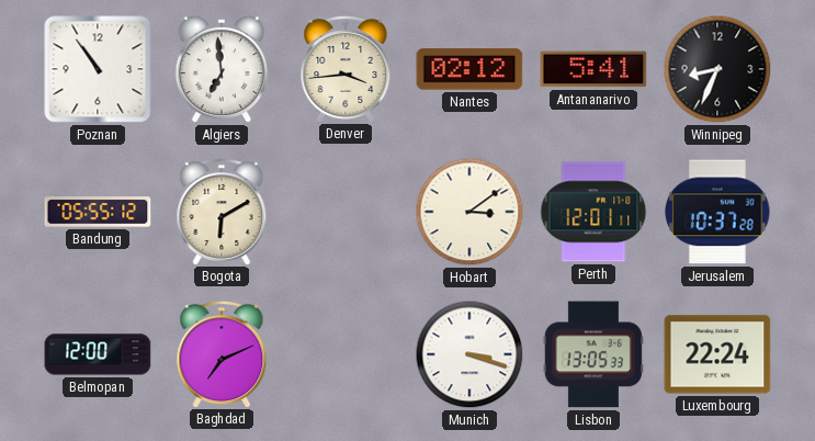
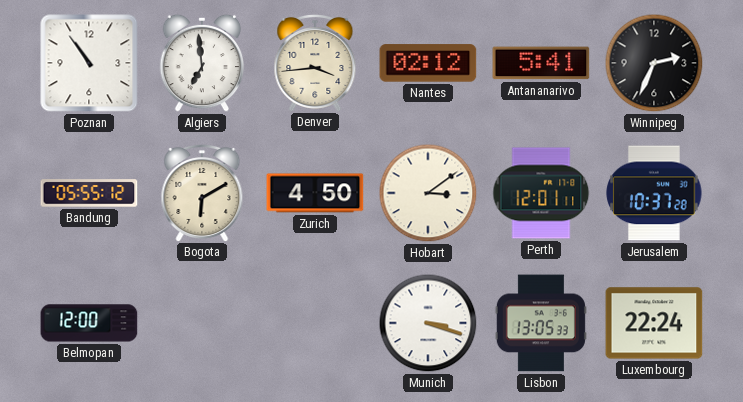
Winnipeg: 8:34 -> 2:34
Zurich: none -> 4:50
Baghdad: 7:11 -> none
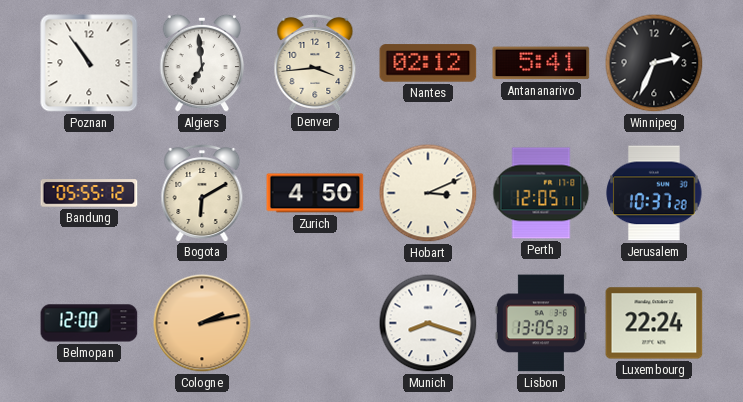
Hobart: 3:09 -> 3:11
Perth: 12:01 -> 12:05
Cologne: none -> 2:13
Munich: 3:18 -> 8:18
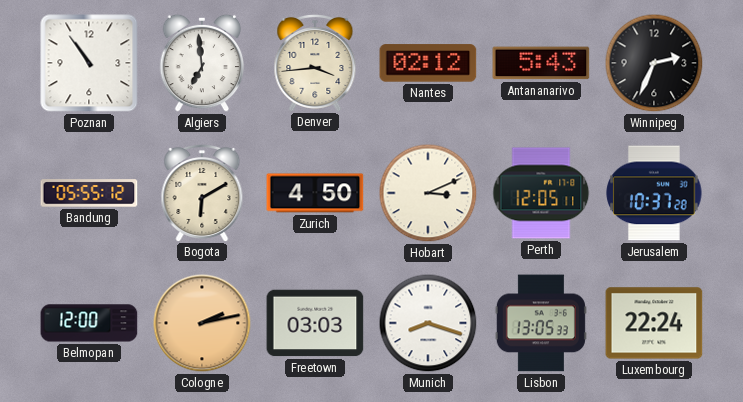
Antananarivo: 5:41 -> 5:43
Freetown: none -> 03:03
